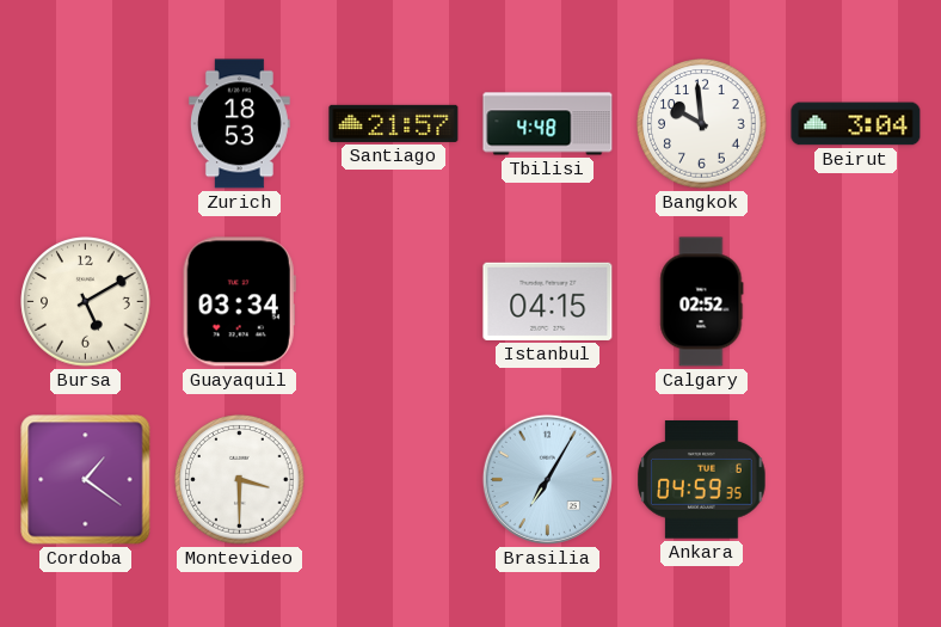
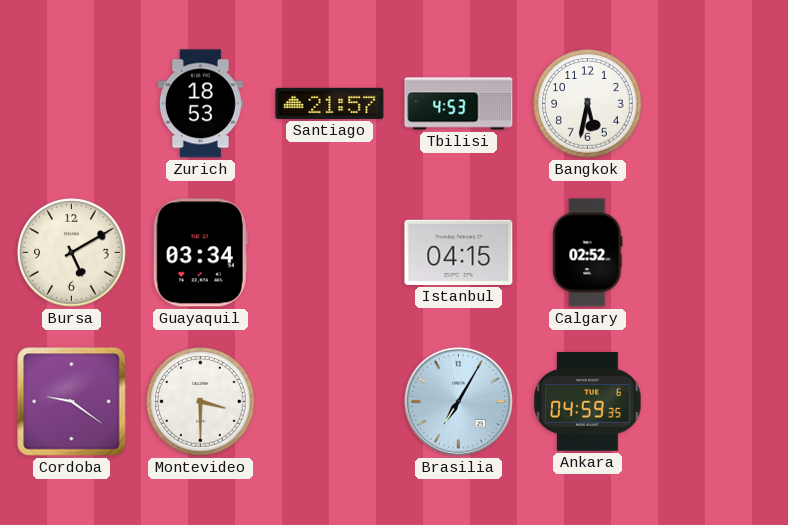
Tbilisi: 4:48 -> 4:53
Bangkok: 9:59 -> 5:32
Beirut: 3:04 -> none
Cordoba: 1:21 -> 9:21
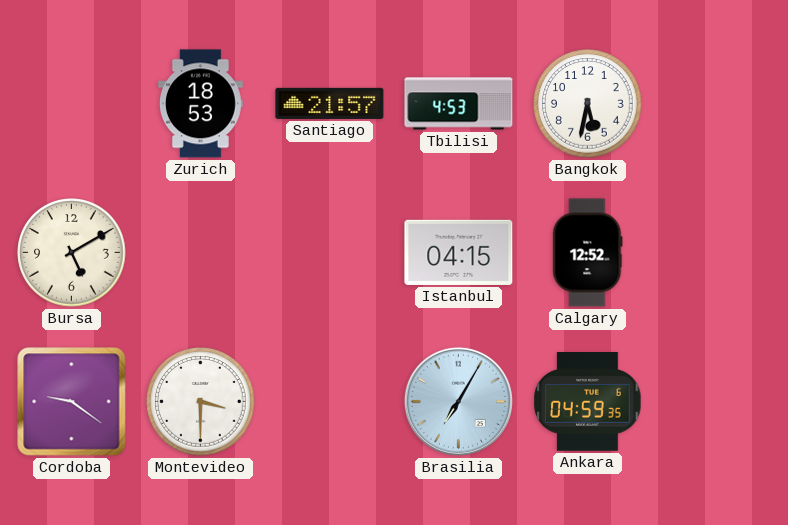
Guayaquil: 03:34 -> none
Calgary: 02:52 -> 12:52
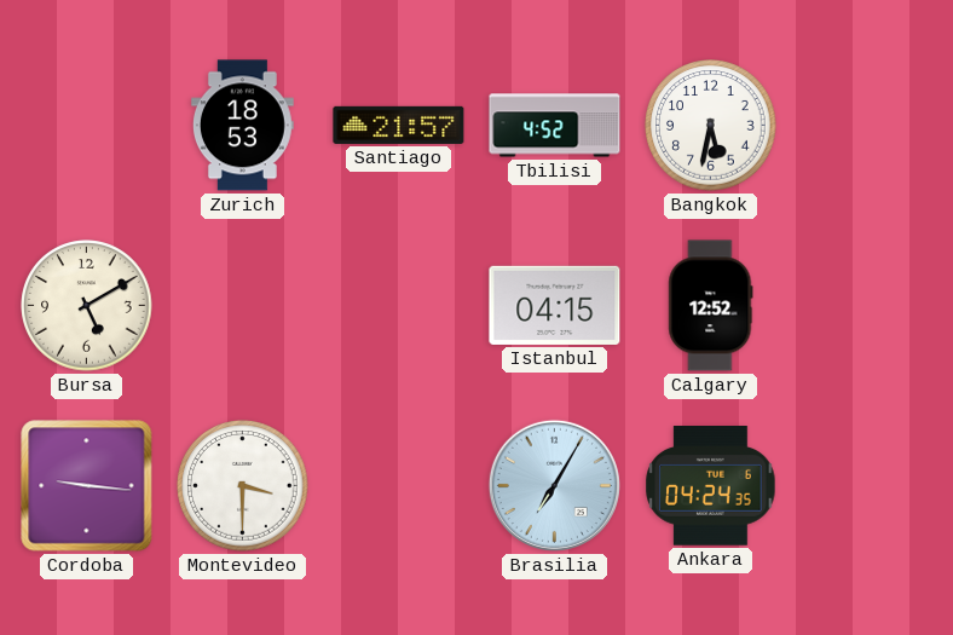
Tbilisi: 4:53 -> 4:52
Cordoba: 9:21 -> 9:16
Ankara: 04:59 -> 04:24
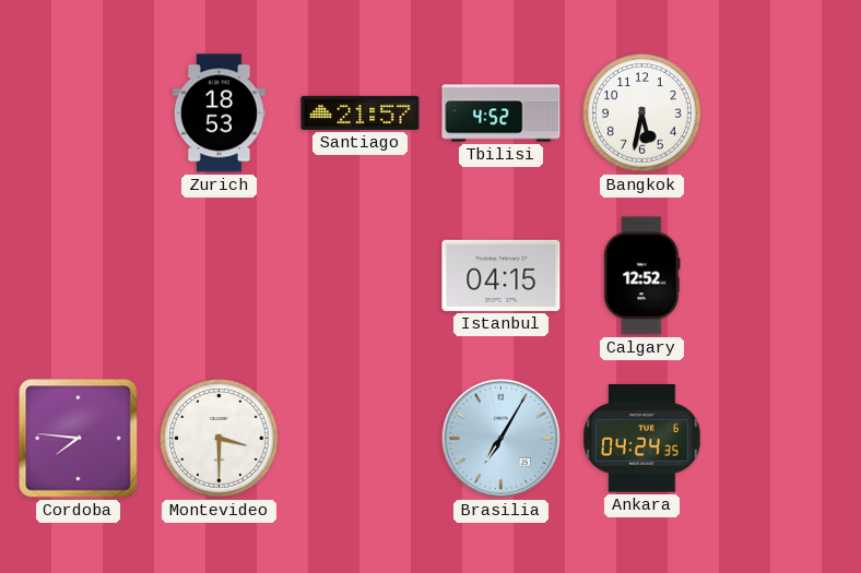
Bursa: 5:10 -> none
Cordoba: 9:16 -> 7:46
